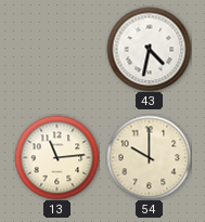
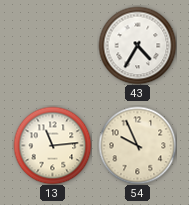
43: 4:32 -> 4:35
54: 10:00 -> 9:56
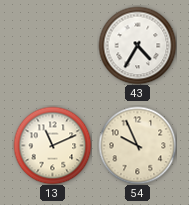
13: 11:14 -> 11:11
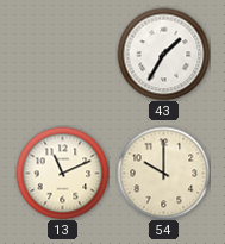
43: 4:35 -> 1:35
54: 9:56 -> 10:00
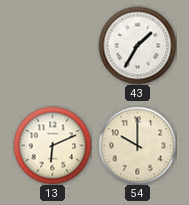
13: 11:11 -> 6:11
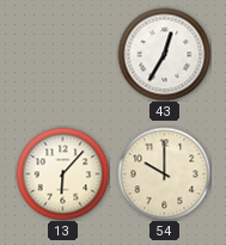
43: 1:35 -> 12:35
13: 6:11 -> 6:07
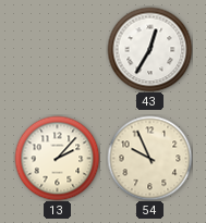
13: 6:07 -> 2:07
54: 10:00 -> 9:56
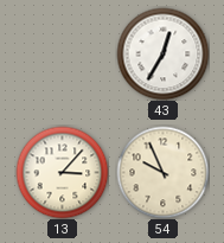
13: 2:07 -> 3:07
